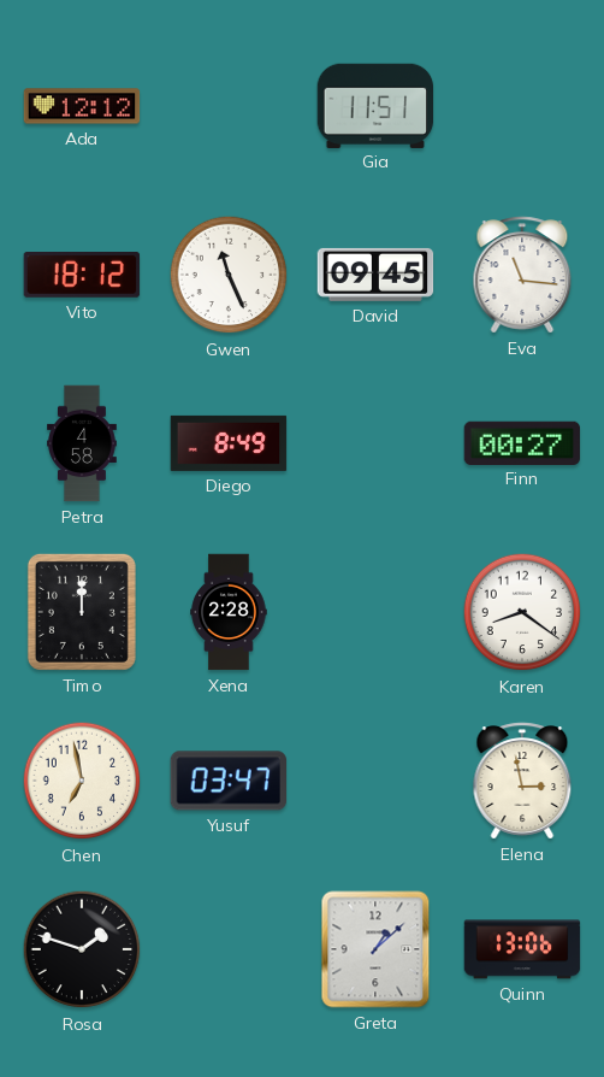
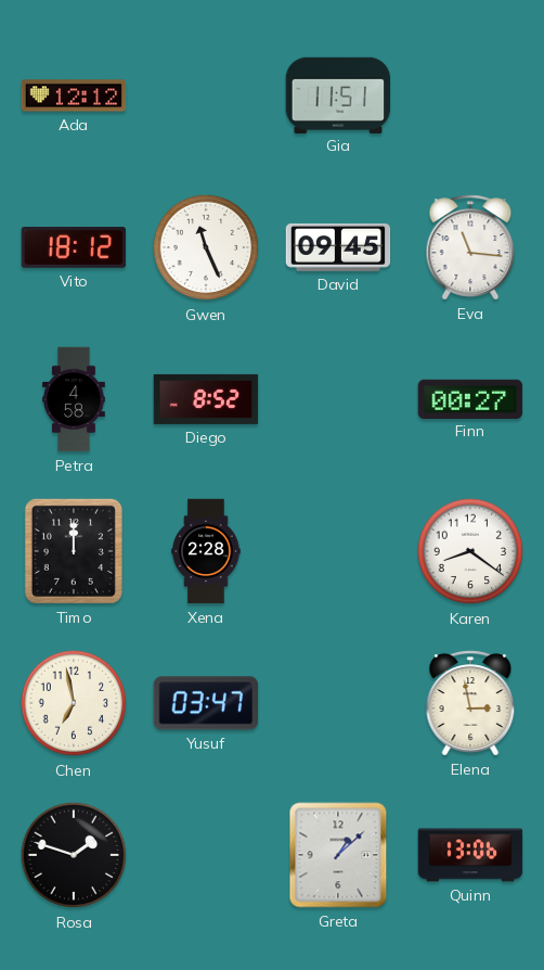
Diego: 8:49 -> 8:52
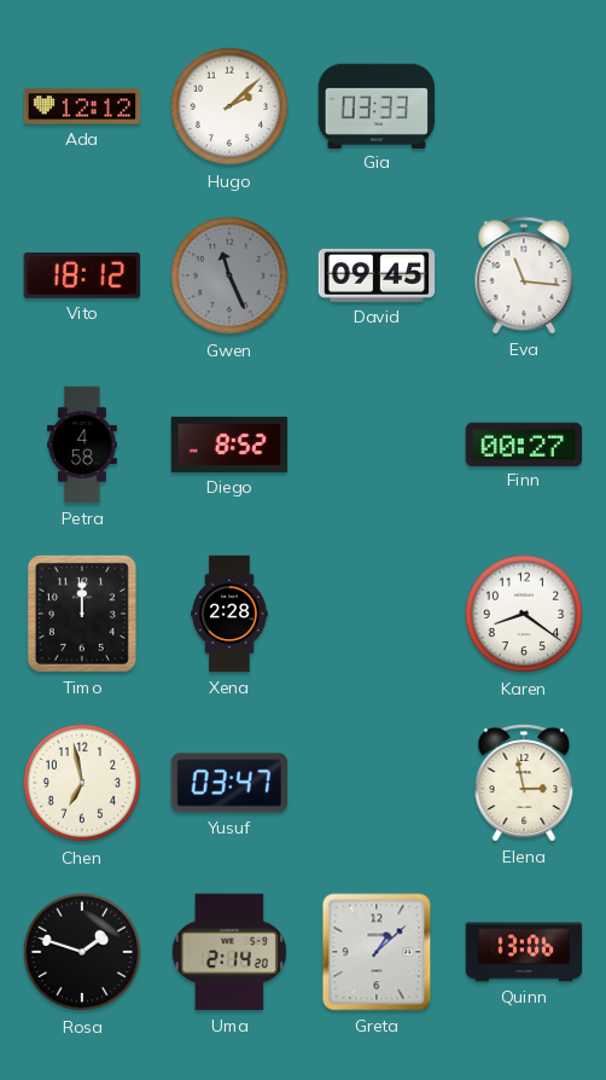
Hugo: none -> 2:08
Gia: 11:51 -> 03:33
Gwen dial: white -> grey
Uma: none -> 2:14
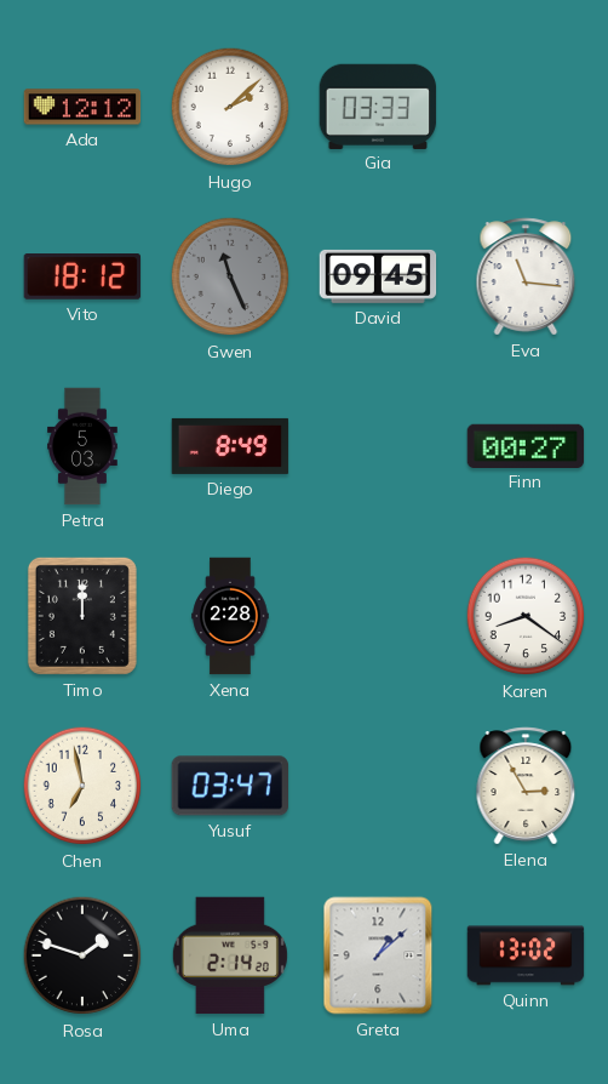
Petra: 4:58 -> 5:03
Diego: 8:52 -> 8:49
Elena: 2:58 -> 2:55
Quinn: 13:06 -> 13:02
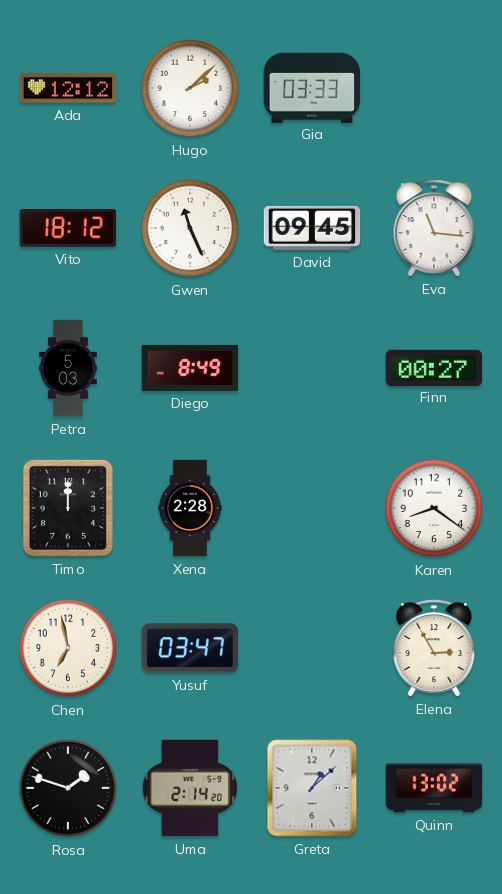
Gwen dial: grey -> white
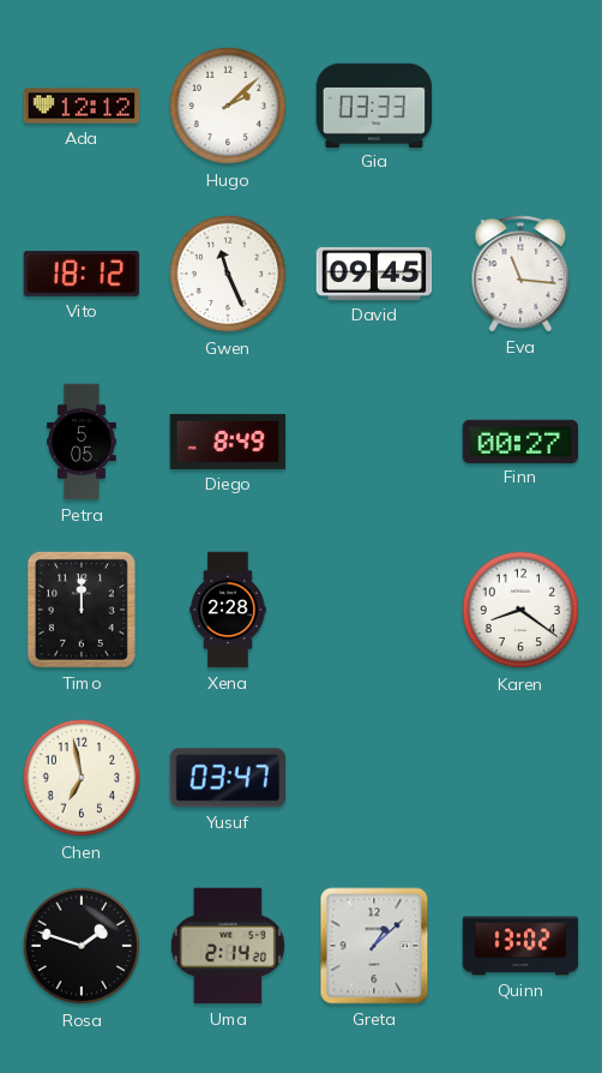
Petra: 5:03 -> 5:05
Elena: 2:55 -> none
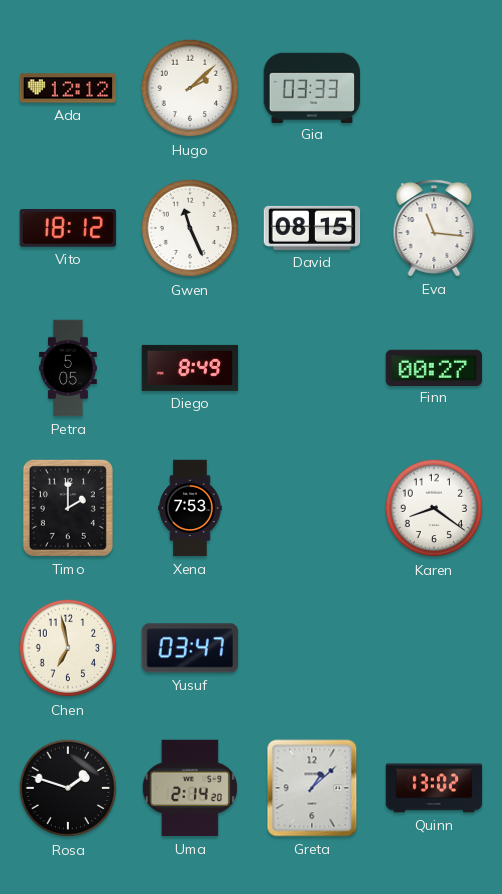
David: 09:45 -> 08:15
Timo: 12:00 -> 2:00
Xena: 2:28 -> 7:53
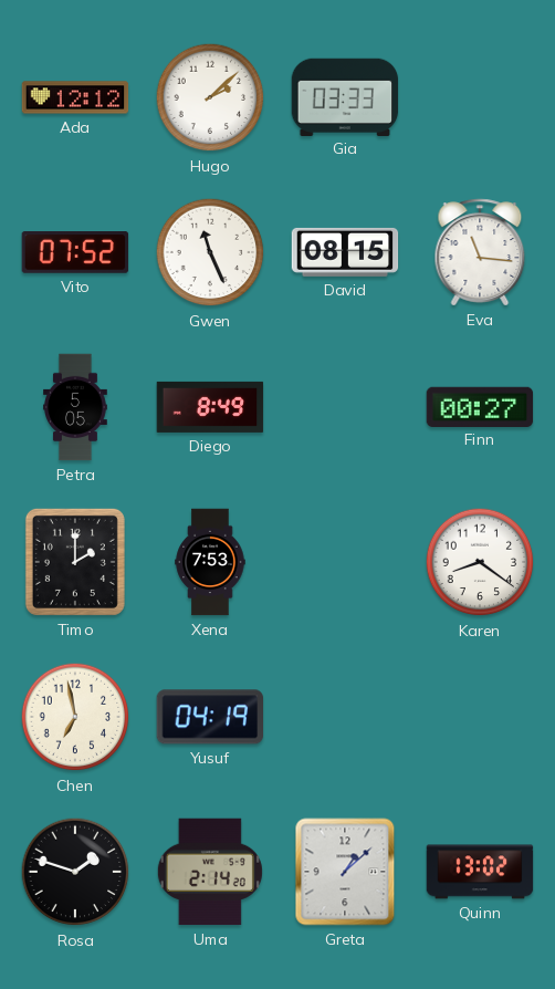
Vito: 18:12 -> 07:52
Yusuf: 03:47 -> 04:19
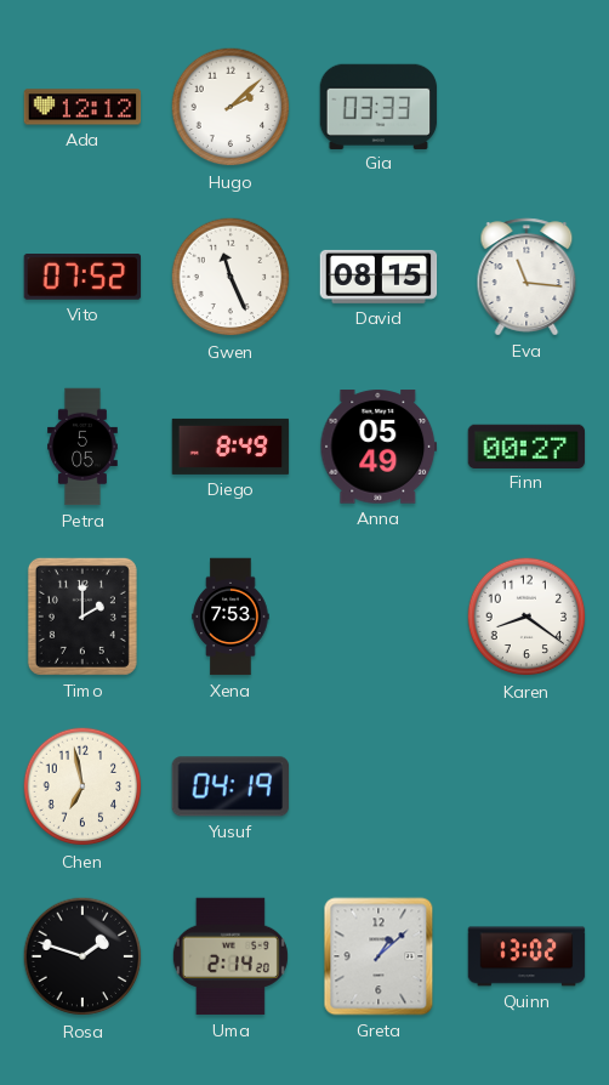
Anna: none -> 05:49
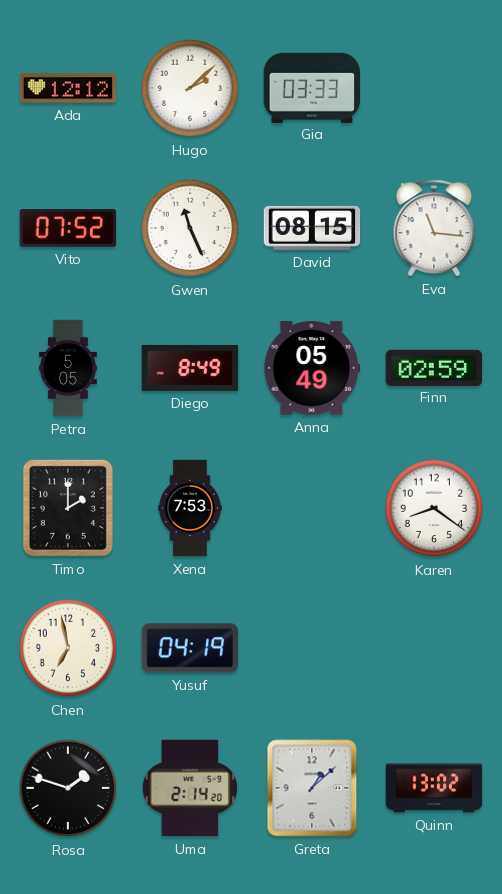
Finn: 00:27 -> 02:59
